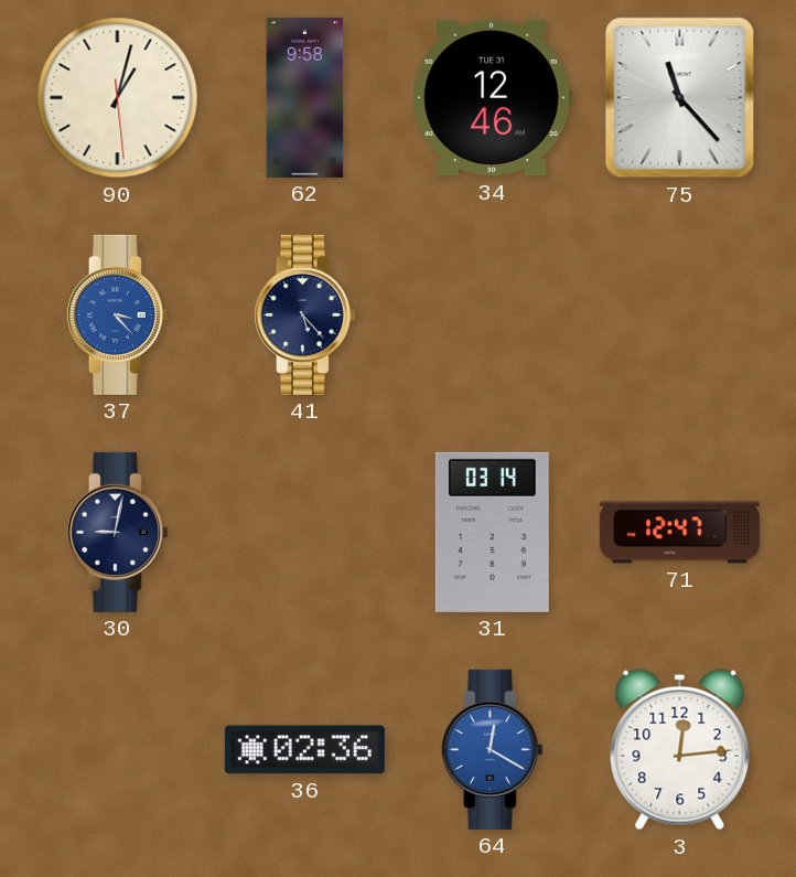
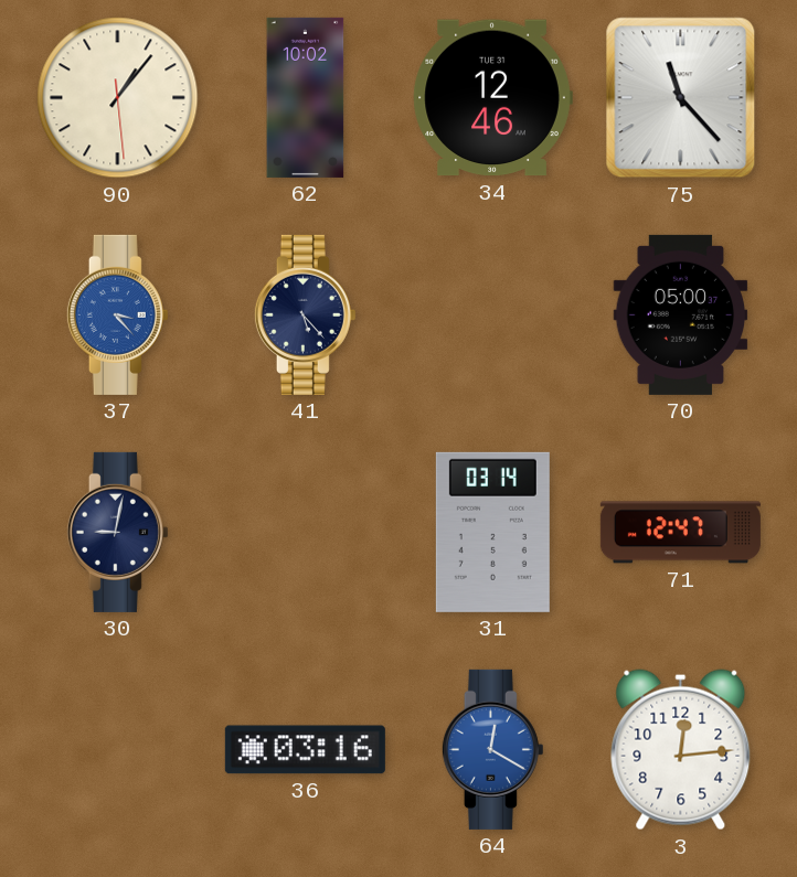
90: 1:02 -> 1:06
62: 9:58 -> 10:02
70: none -> 05:00
36: 02:36 -> 03:16
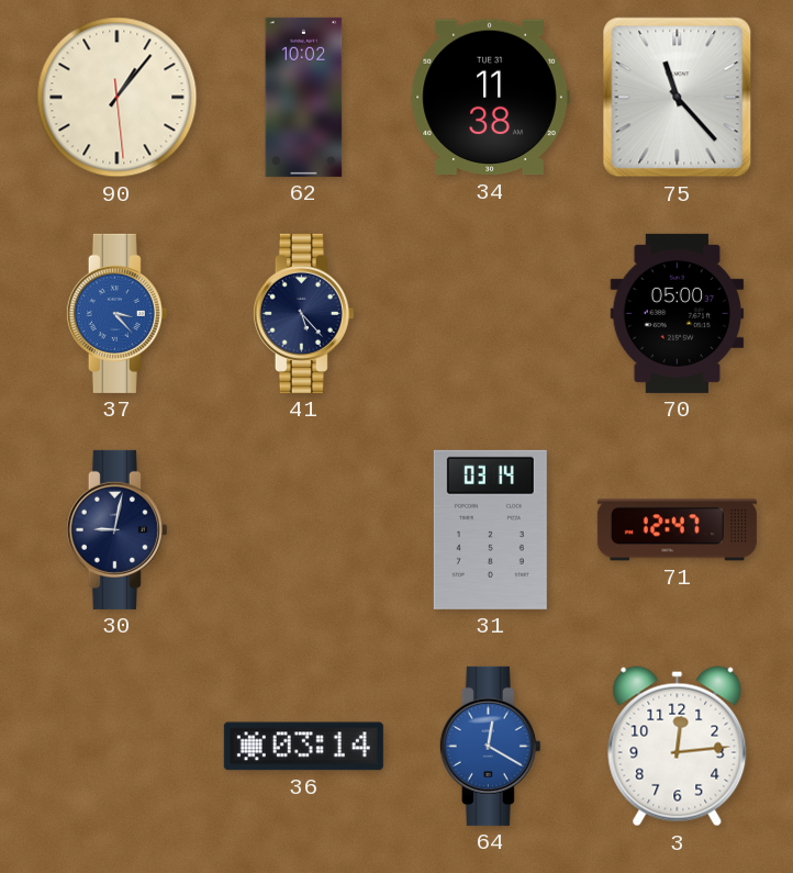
34: 12:46 -> 11:38
36: 03:16 -> 03:14
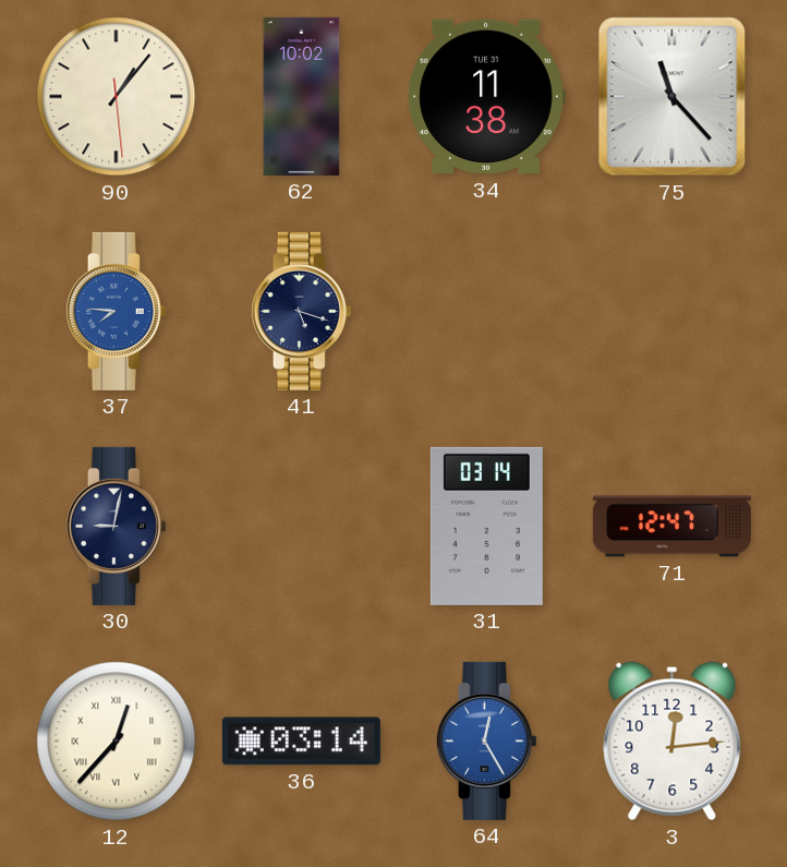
37: 3:23 -> 7:46
41: 5:23 -> 5:18
70: 05:00 -> none
12: none -> 12:37
64: 12:20 -> 12:25
